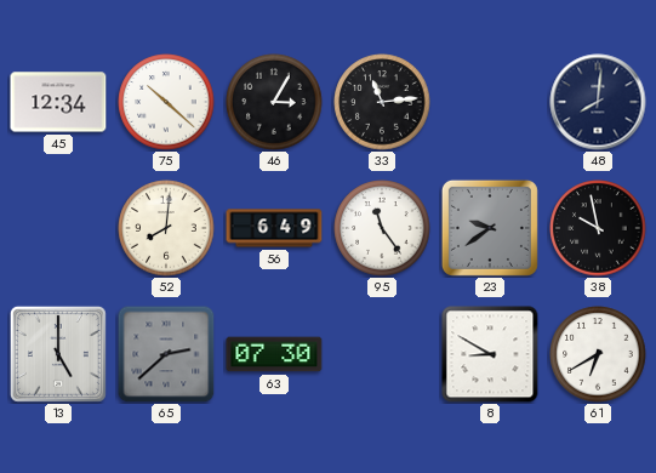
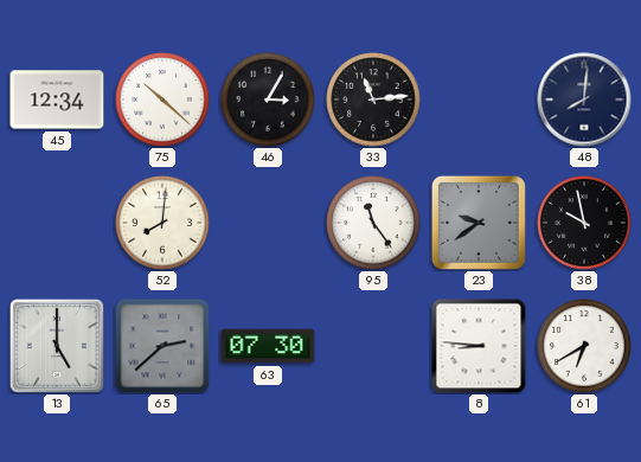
56: 6:49 -> none
8: 8:50 -> 8:46
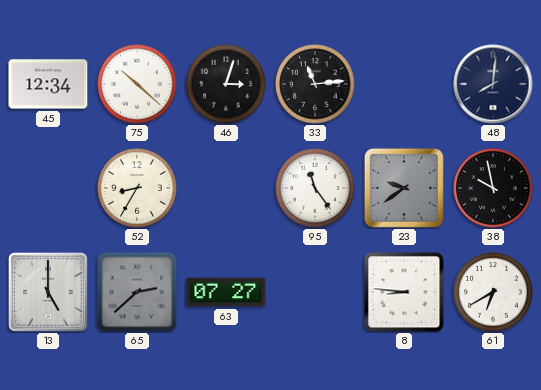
46: 3:05 -> 3:03
52: 8:01 -> 8:35
63: 07:30 -> 07:27
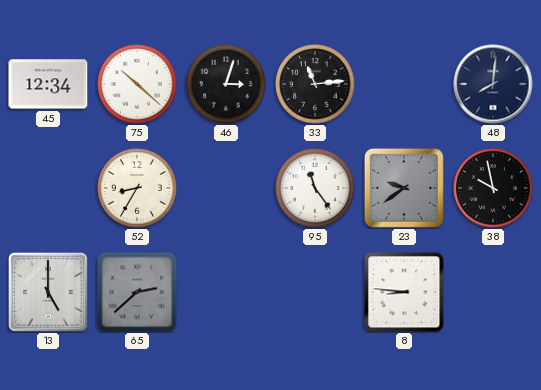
63: 07:27 -> none
61: 6:40 -> none
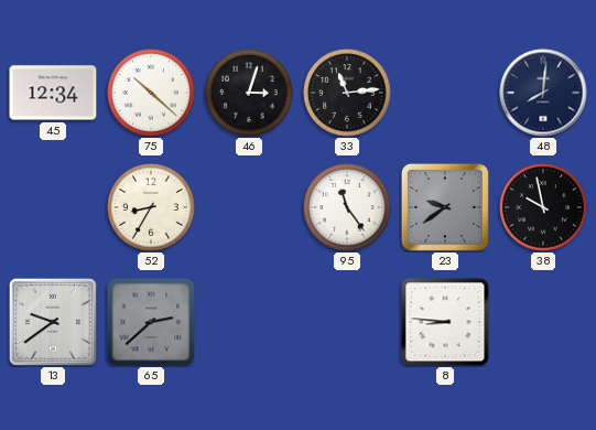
13: 5:00 -> 9:39
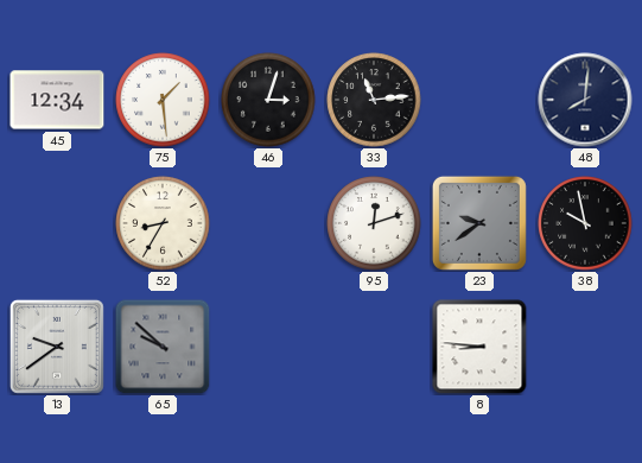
75: 10:22 -> 1:29
95: 11:24 -> 12:12
65: 2:38 -> 9:52
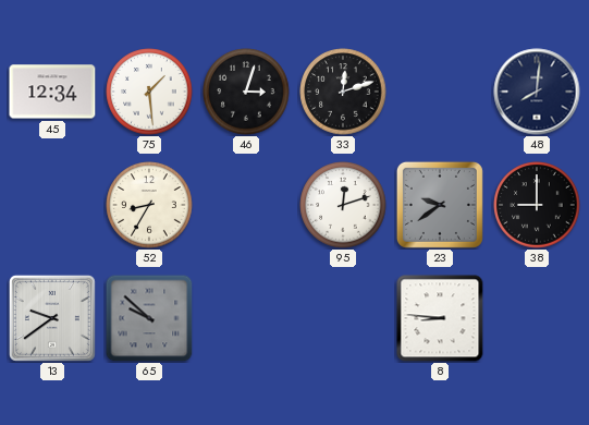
33: 11:14 -> 12:12
38: 9:58 -> 9:00
